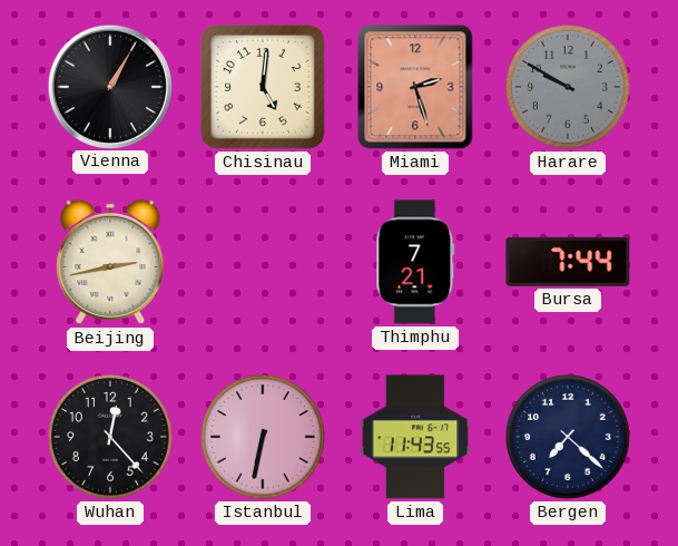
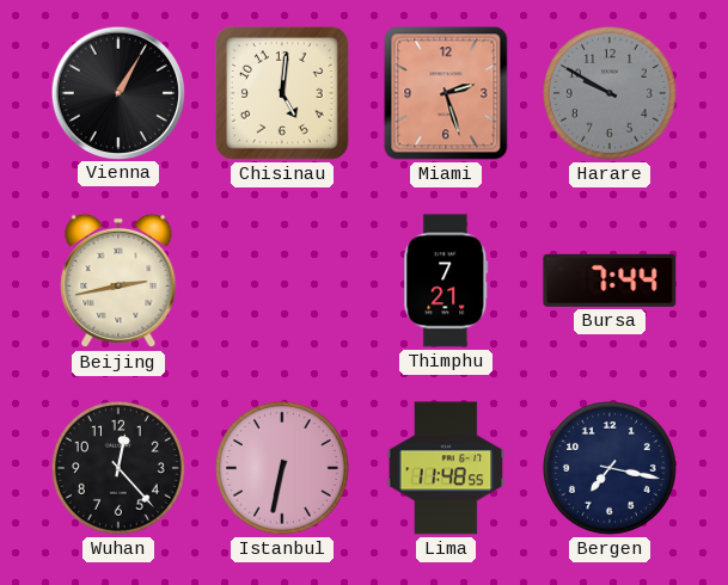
Lima: 11:43 -> 11:48
Bergen: 7:22 -> 7:17
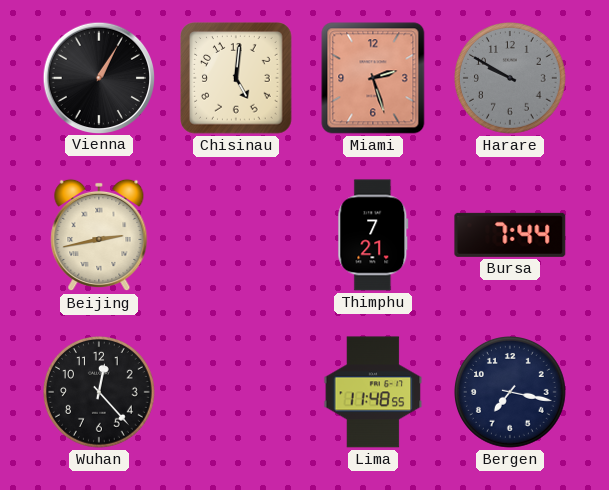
Istanbul: 6:32 -> none
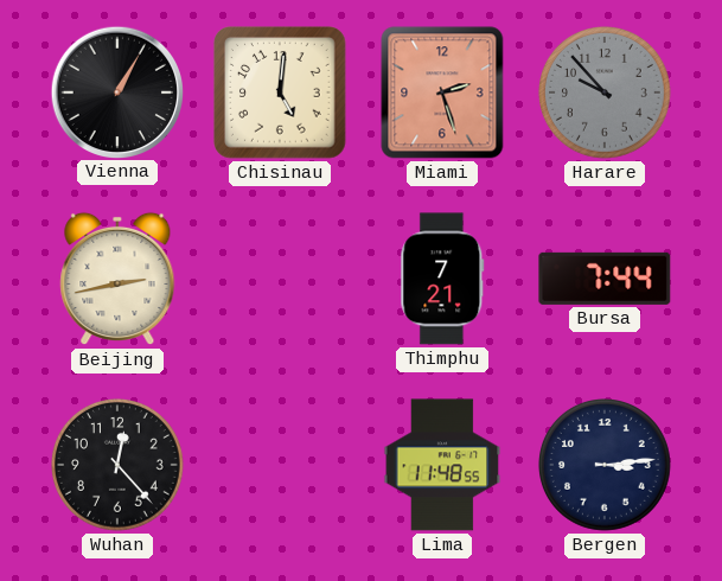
Harare: 9:50 -> 9:53
Bergen: 7:17 -> 3:14
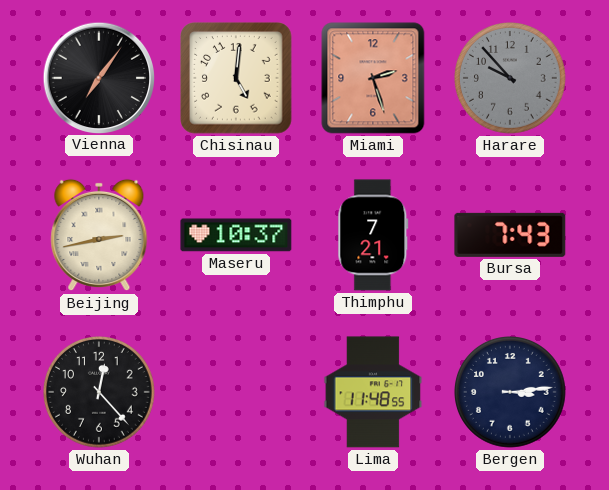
Vienna: 1:05 -> 7:06
Maseru: none -> 10:37
Bursa: 7:44 -> 7:43
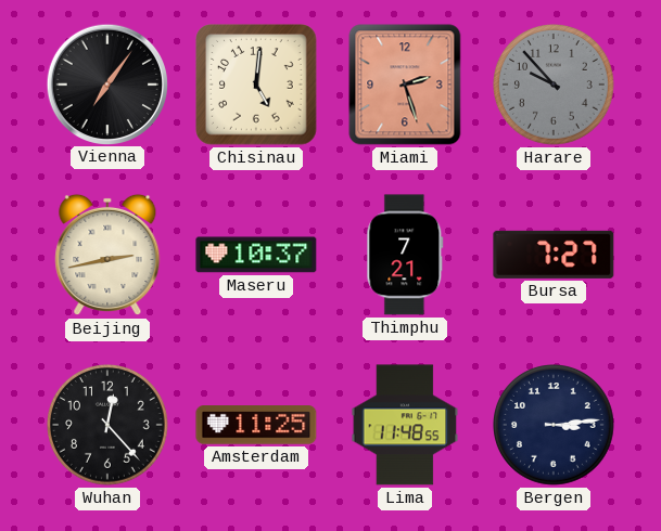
Bursa: 7:43 -> 7:27
Amsterdam: none -> 11:25
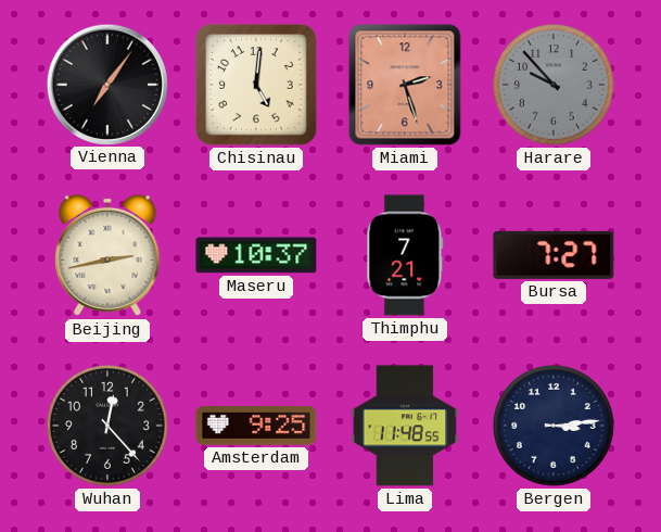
Amsterdam: 11:25 -> 9:25
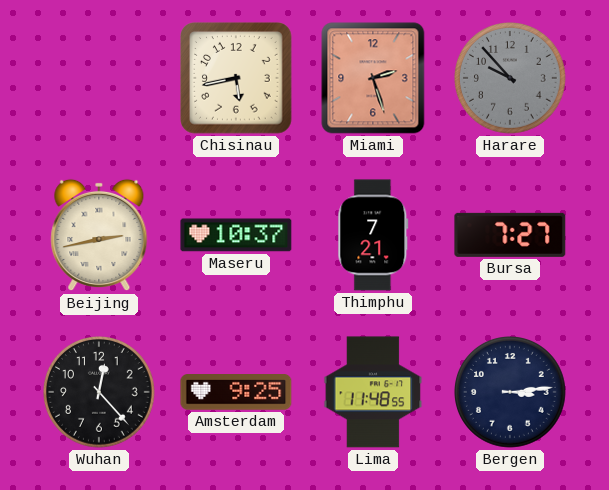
Vienna: 7:06 -> none
Chisinau: 5:01 -> 5:43
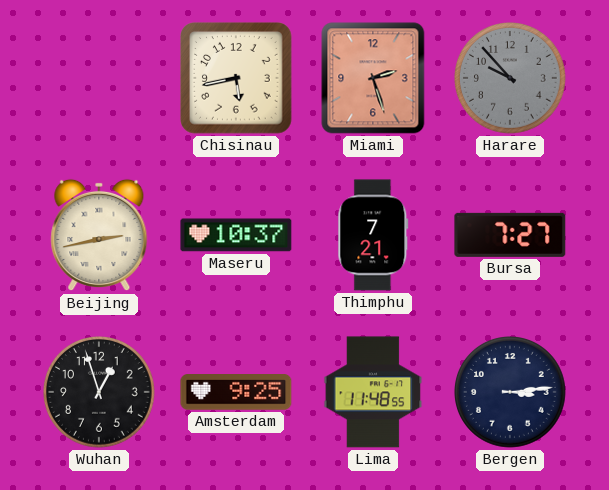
Wuhan: 12:23 -> 12:57
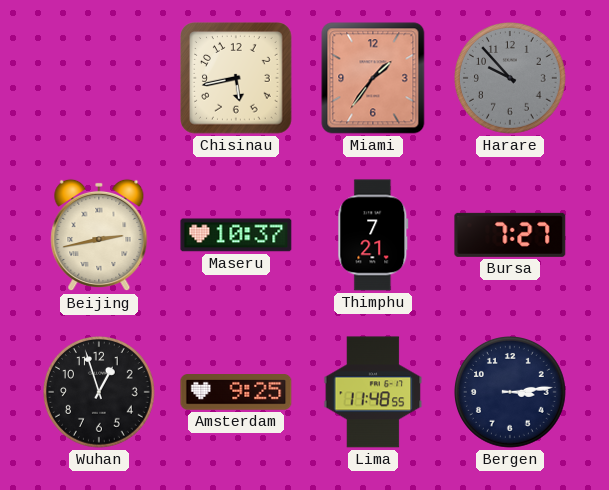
Miami: 2:27 -> 1:36
